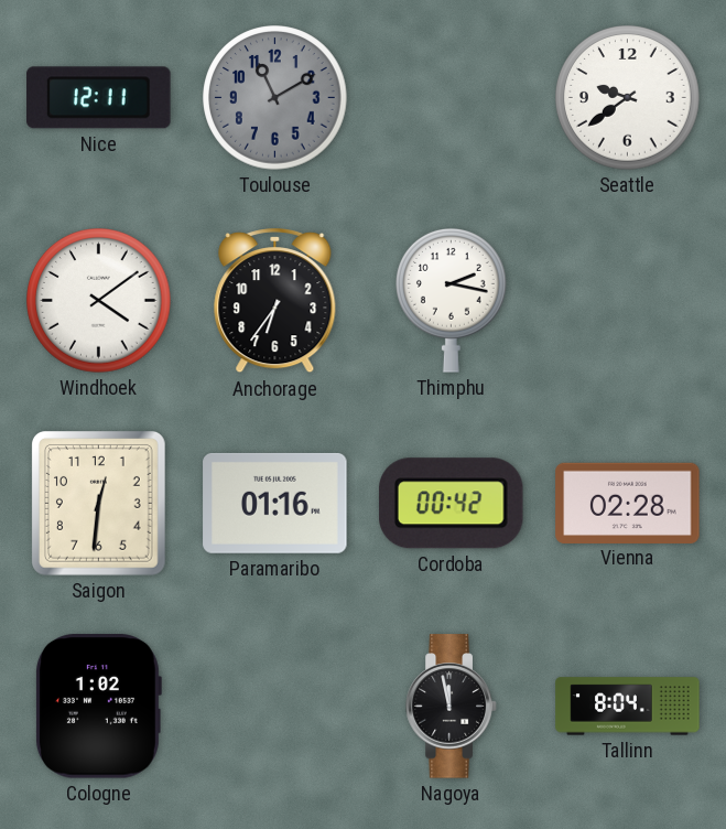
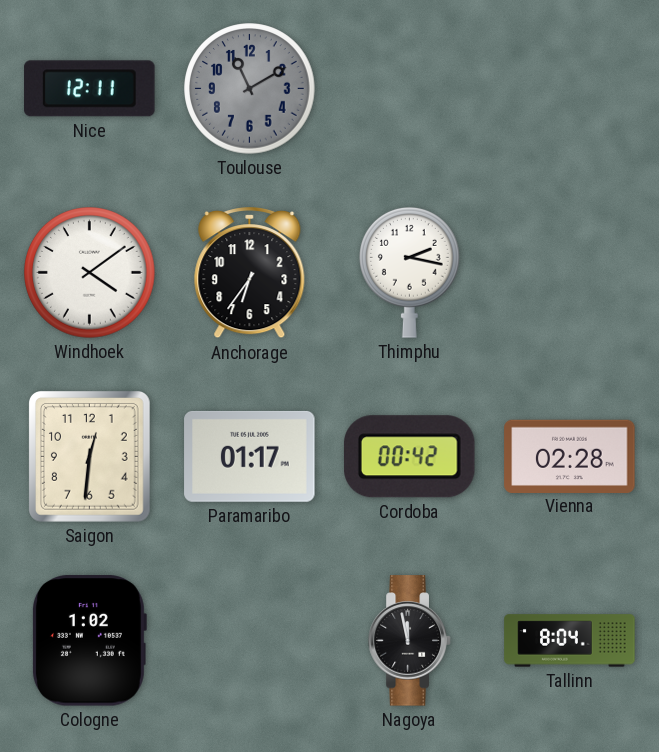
Seattle: 9:39 -> none
Paramaribo: 01:16 -> 01:17
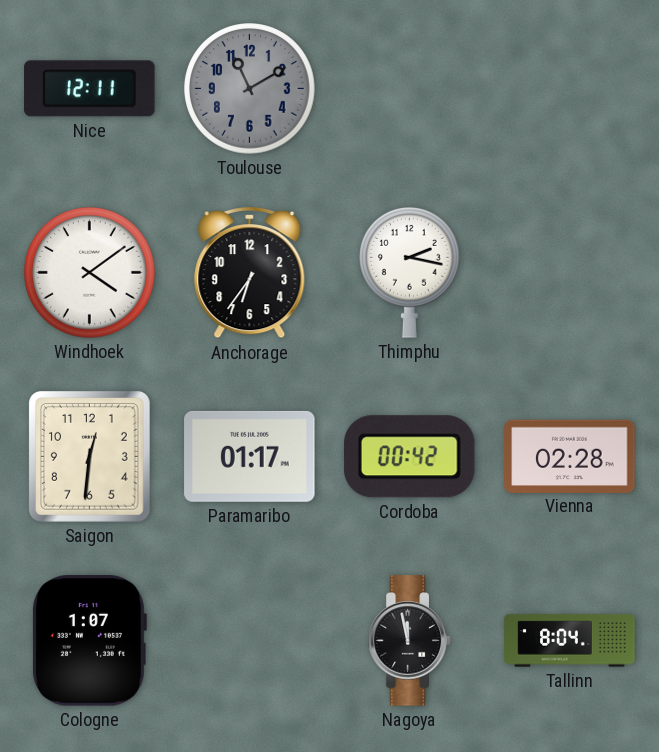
Cologne: 1:02 -> 1:07
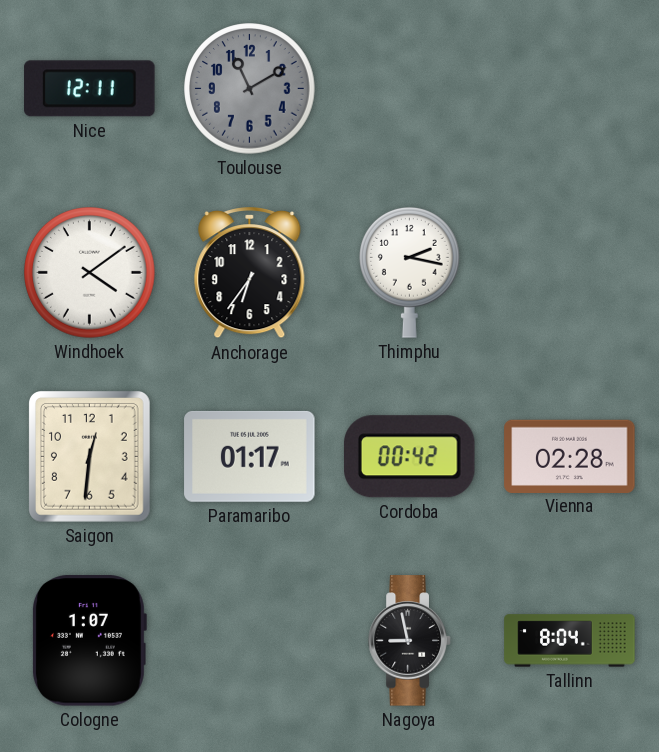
Nagoya: 11:58 -> 8:58
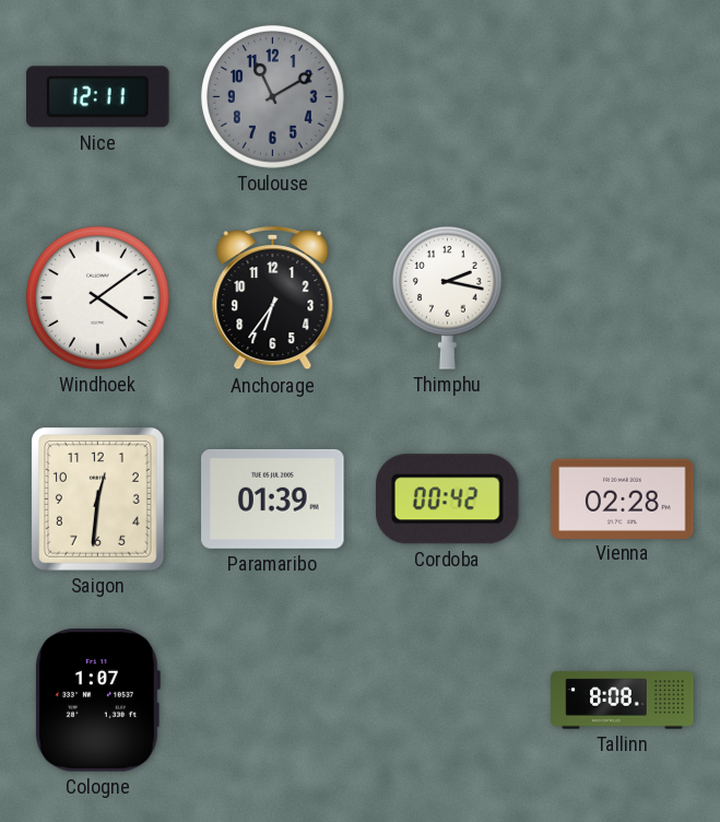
Paramaribo: 01:17 -> 01:39
Nagoya: 8:58 -> none
Tallinn: 8:04 -> 8:08
